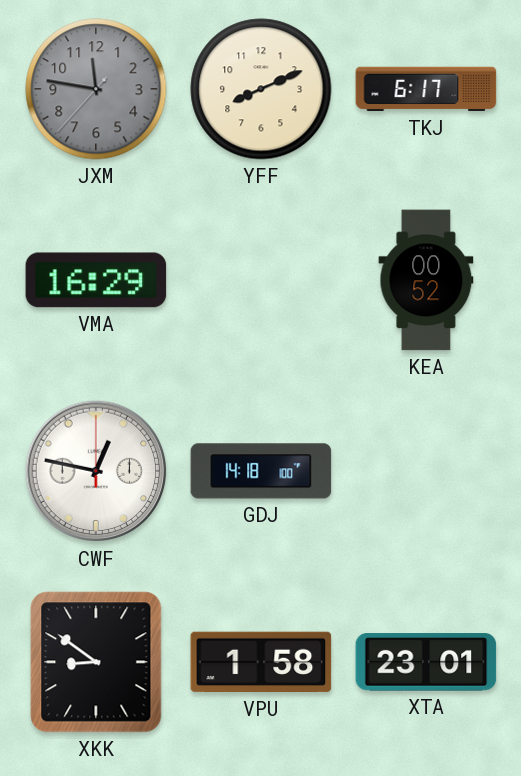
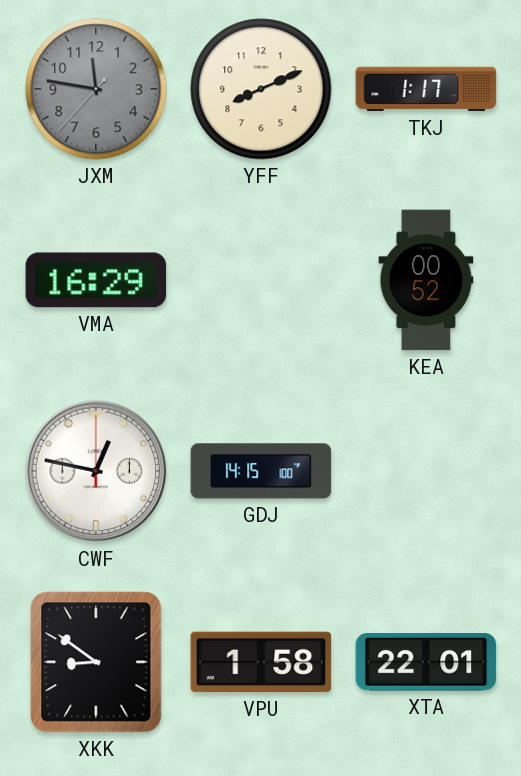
TKJ: 6:17 -> 1:17
GDJ: 14:18 -> 14:15
XTA: 23:01 -> 22:01
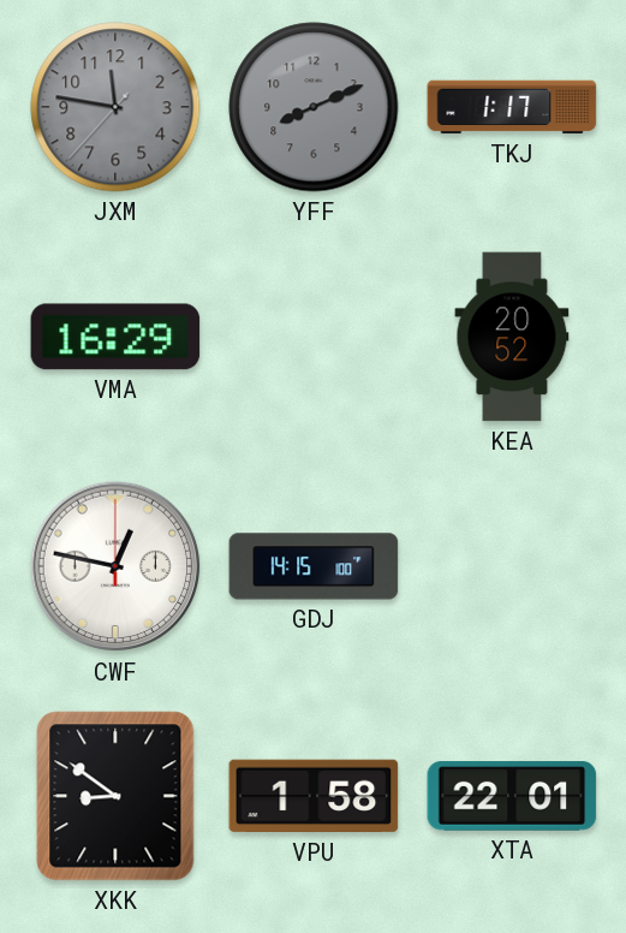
YFF dial: cream -> grey
KEA: 00:52 -> 20:52
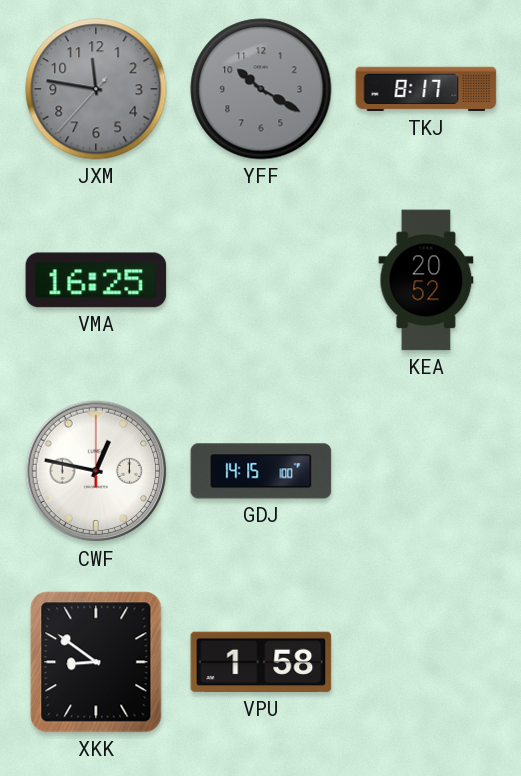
YFF: 8:11 -> 10:20
TKJ: 1:17 -> 8:17
VMA: 16:29 -> 16:25
XTA: 22:01 -> none
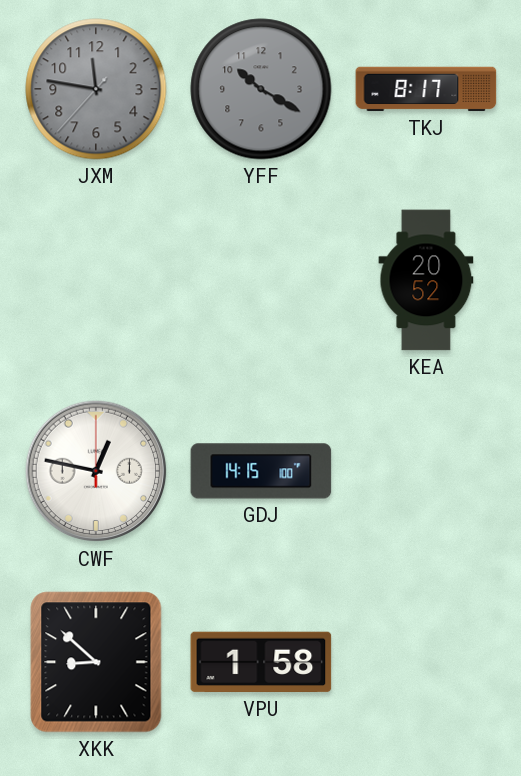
VMA: 16:25 -> none
XKK: 8:51 -> 8:52
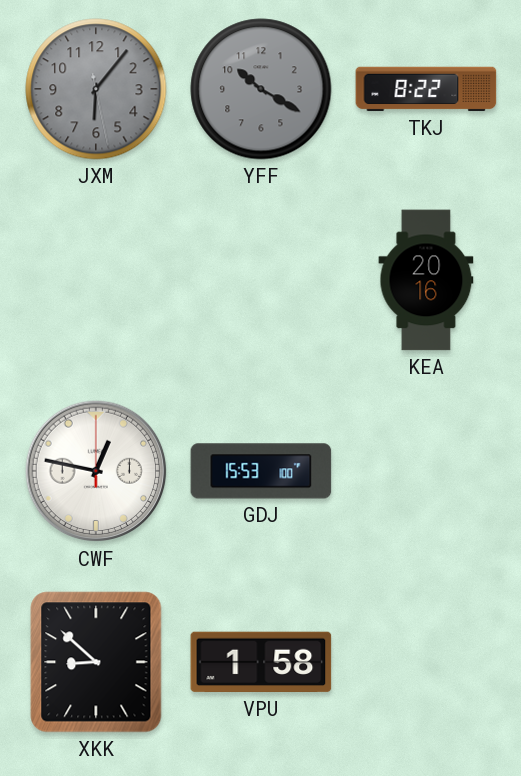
JXM: 11:46 -> 6:06
TKJ: 8:17 -> 8:22
KEA: 20:52 -> 20:16
GDJ: 14:15 -> 15:53
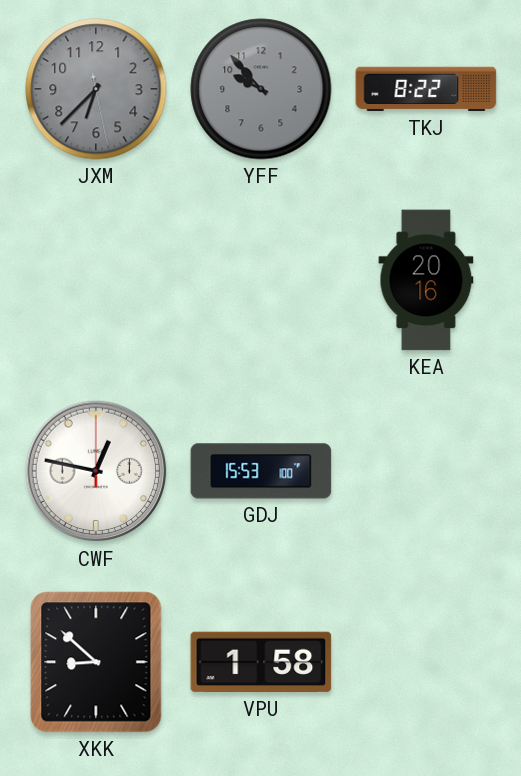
JXM: 6:06 -> 6:37
YFF: 10:20 -> 9:53
